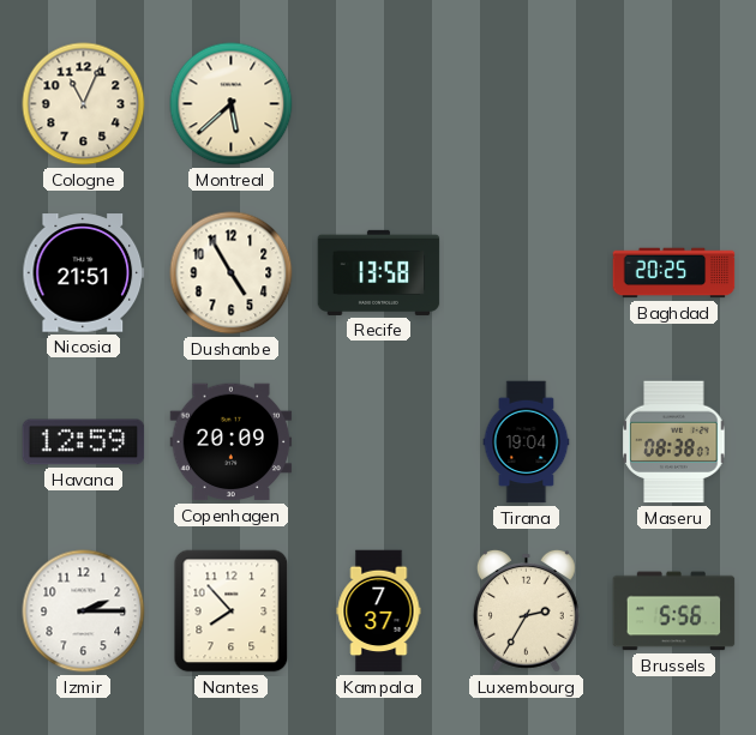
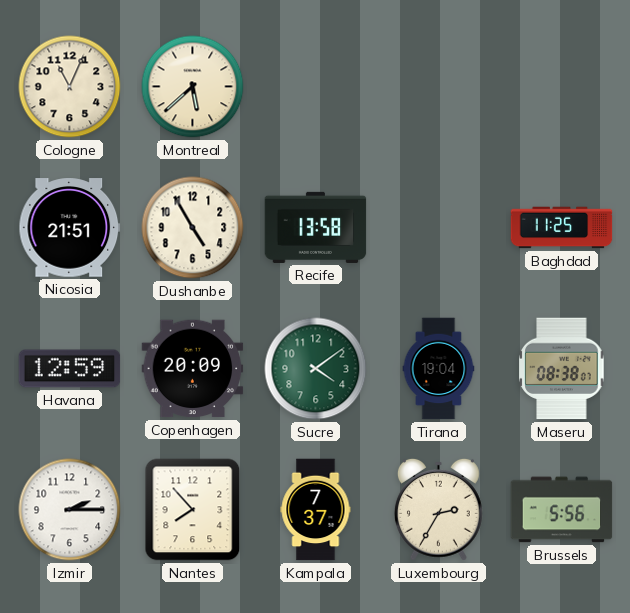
Baghdad: 20:25 -> 11:25
Sucre: none -> 4:09
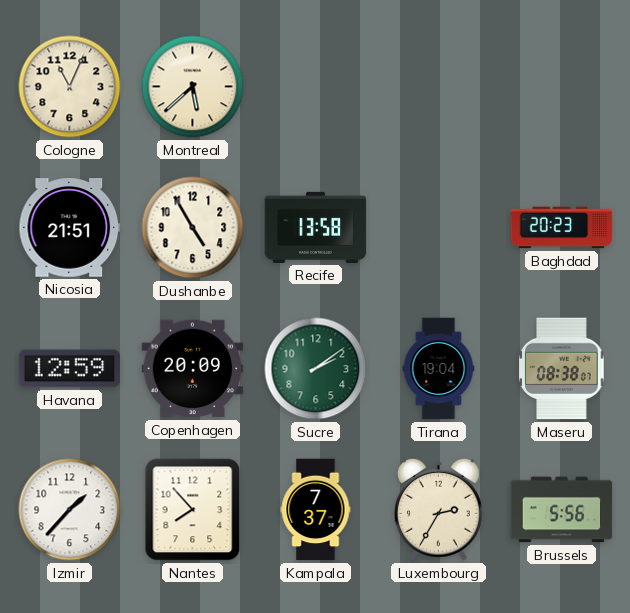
Baghdad: 11:25 -> 20:23
Sucre: 4:09 -> 2:09
Izmir: 2:15 -> 1:37
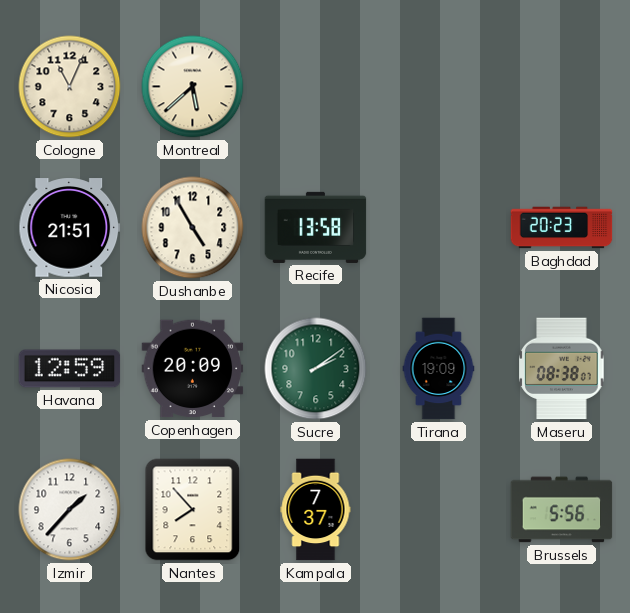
Tirana: 19:04 -> 19:09
Luxembourg: 2:35 -> none
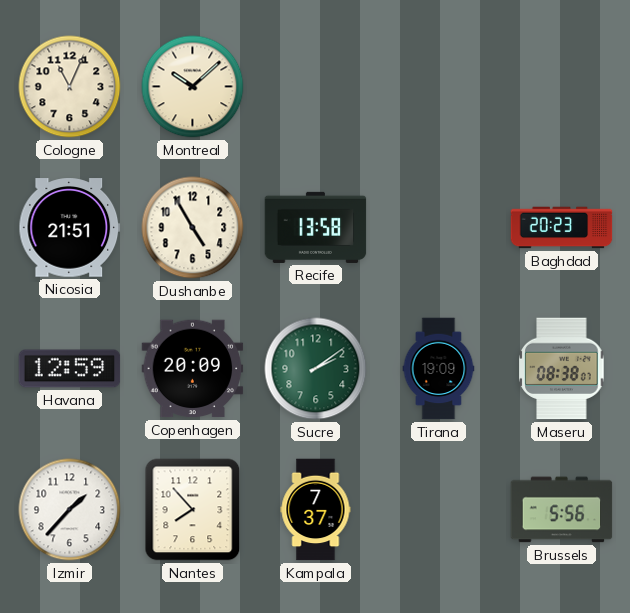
Montreal: 5:38 -> 10:08
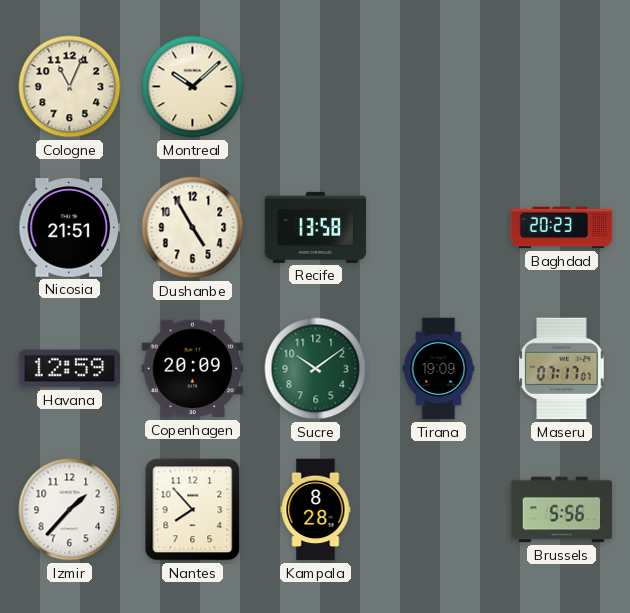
Sucre: 2:09 -> 10:09
Maseru: 08:38 -> 07:17
Kampala: 7:37 -> 8:28
